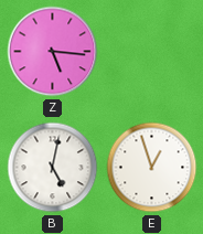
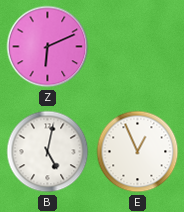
Z: 5:16 -> 6:11
E: 12:57 -> 12:56
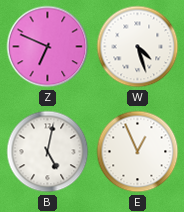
Z: 6:11 -> 6:49
W: none -> 4:27
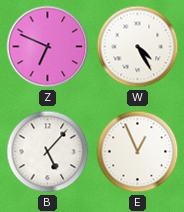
W: 4:27 -> 4:25
B: 5:02 -> 5:07
